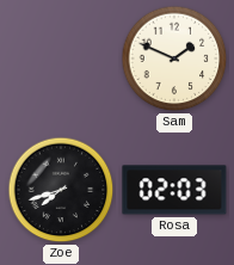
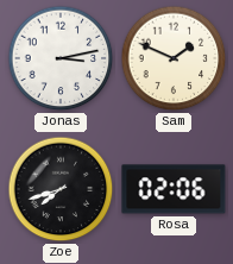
Jonas: none -> 3:13
Rosa: 02:03 -> 02:06
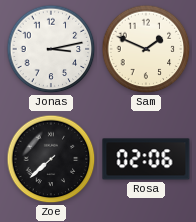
Zoe: 7:42 -> 7:38
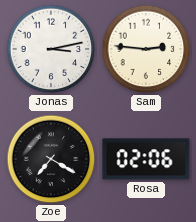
Sam: 1:49 -> 2:46
Zoe: 7:38 -> 7:20
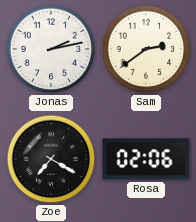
Jonas: 3:13 -> 2:13
Sam: 2:46 -> 2:39
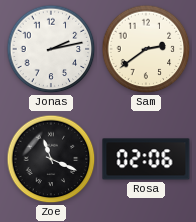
Zoe: 7:20 -> 11:19
